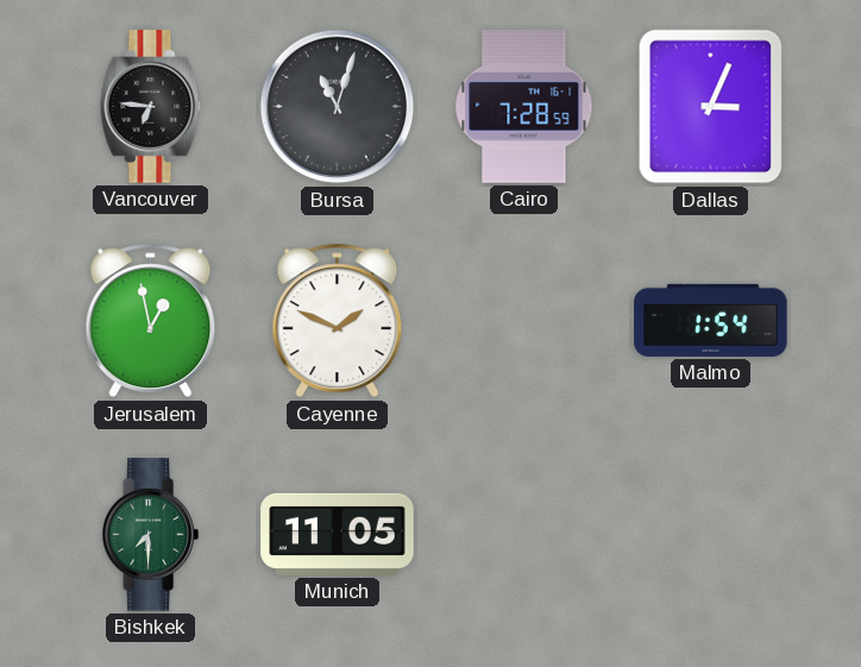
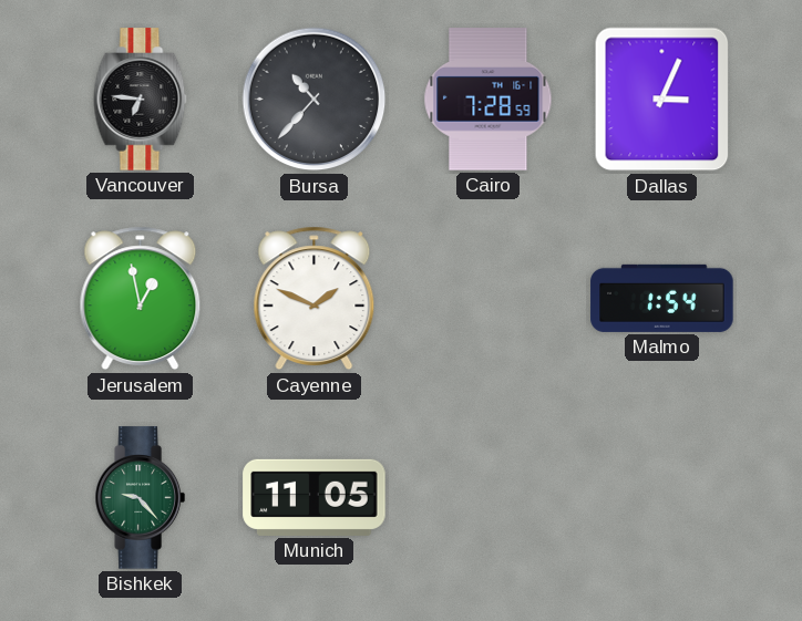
Bursa: 11:03 -> 10:37
Bishkek: 7:30 -> 9:23
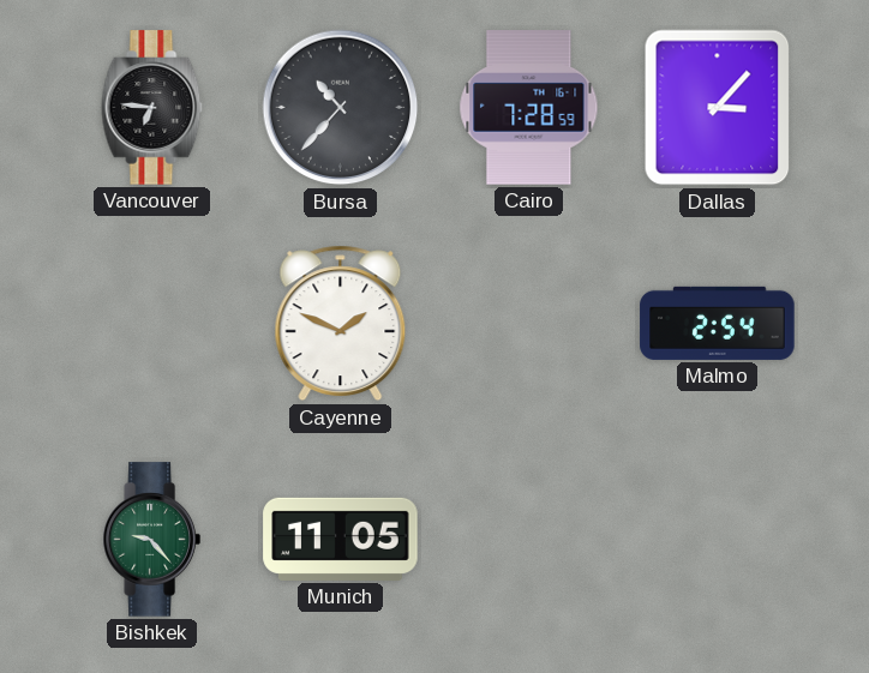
Dallas: 3:04 -> 3:07
Jerusalem: 12:58 -> none
Malmo: 1:54 -> 2:54
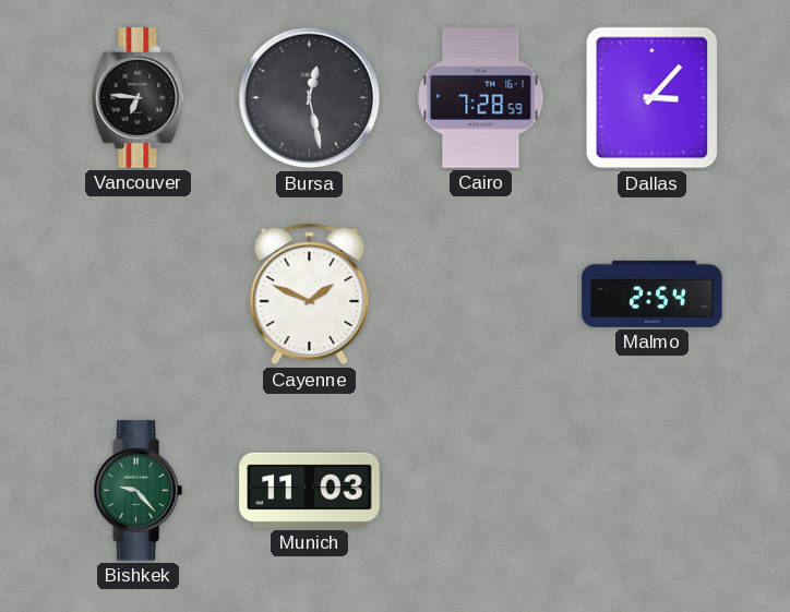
Bursa: 10:37 -> 12:28
Munich: 11:05 -> 11:03
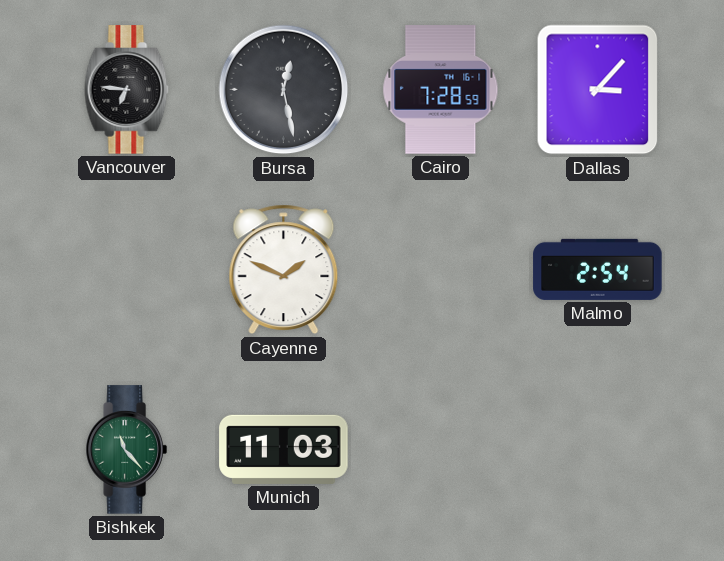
Bishkek: 9:23 -> 11:23
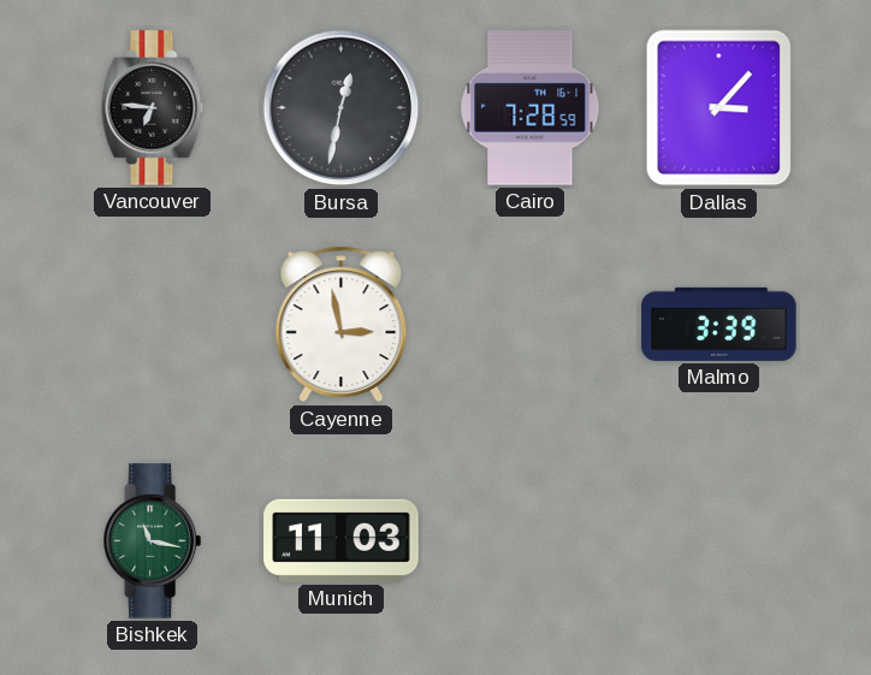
Bursa: 12:28 -> 12:32
Cayenne: 1:49 -> 2:58
Malmo: 2:54 -> 3:39
Bishkek: 11:23 -> 11:17
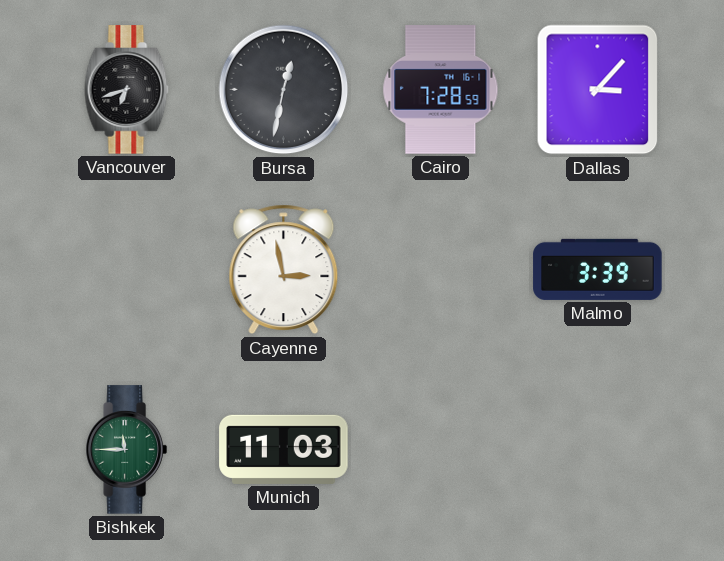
Vancouver: 6:46 -> 6:42
Bishkek: 11:17 -> 11:45
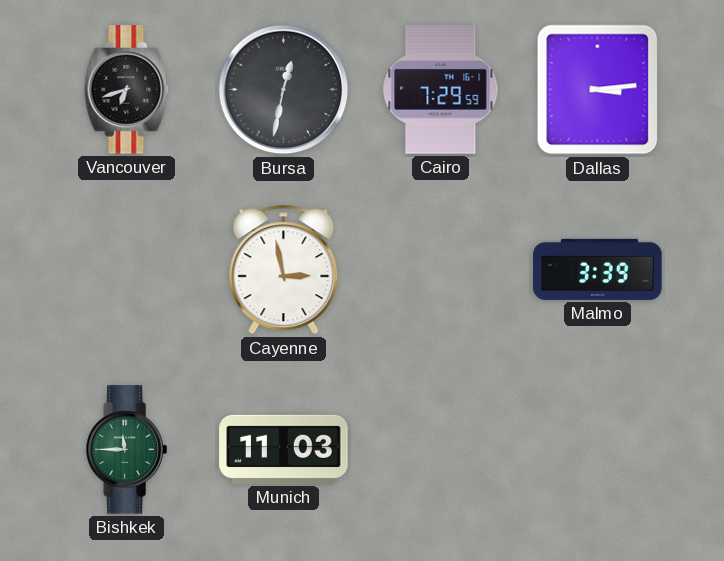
Cairo: 7:28 -> 7:29
Dallas: 3:07 -> 3:14
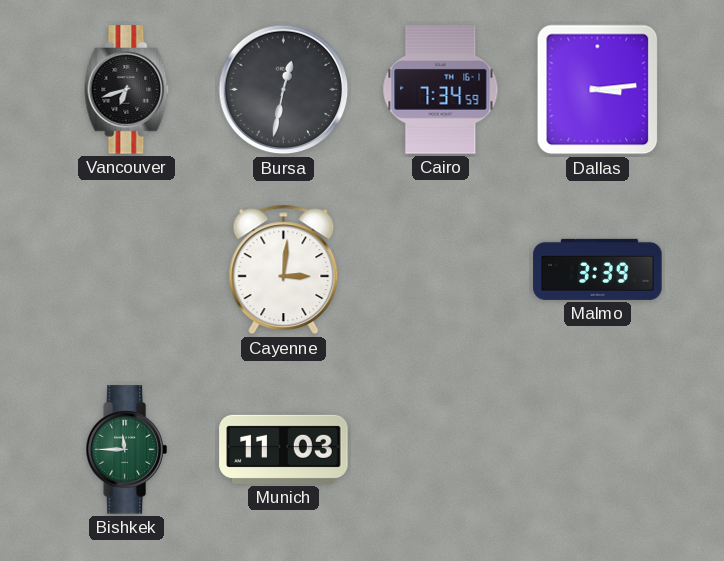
Cairo: 7:29 -> 7:34
Cayenne: 2:58 -> 3:01
